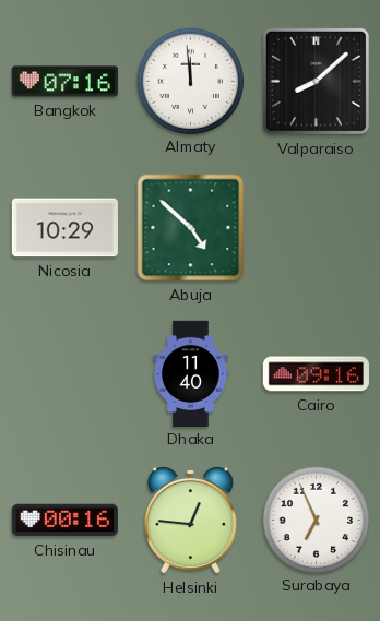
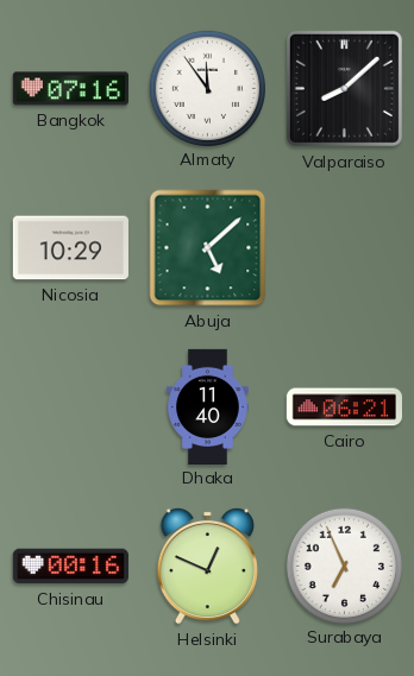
Almaty: 11:59 -> 11:54
Abuja: 4:52 -> 5:08
Cairo: 09:16 -> 06:21
Helsinki: 12:46 -> 12:49
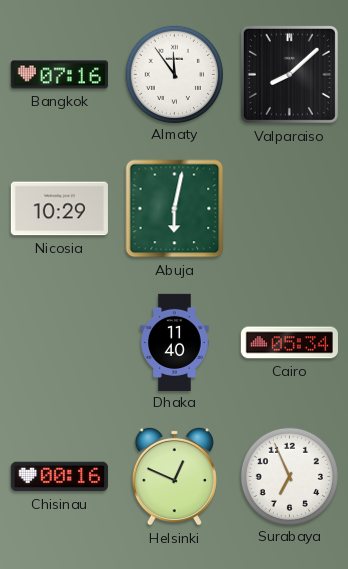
Abuja: 5:08 -> 6:02
Cairo: 06:21 -> 05:34
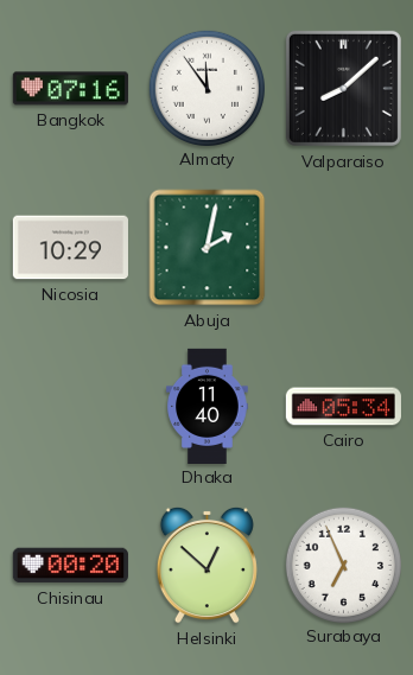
Abuja: 6:02 -> 2:02
Chisinau: 00:16 -> 00:20
Helsinki: 12:49 -> 12:52
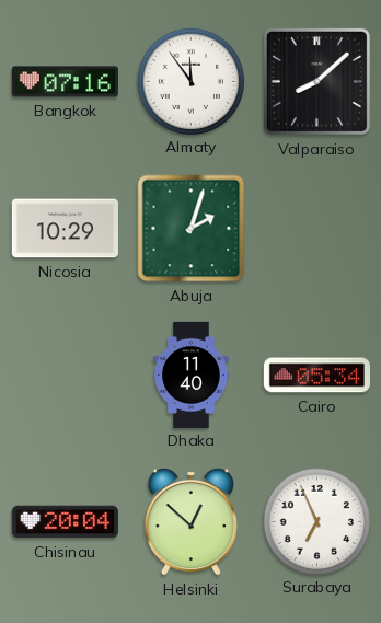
Abuja: 2:02 -> 2:03
Chisinau: 00:20 -> 20:04
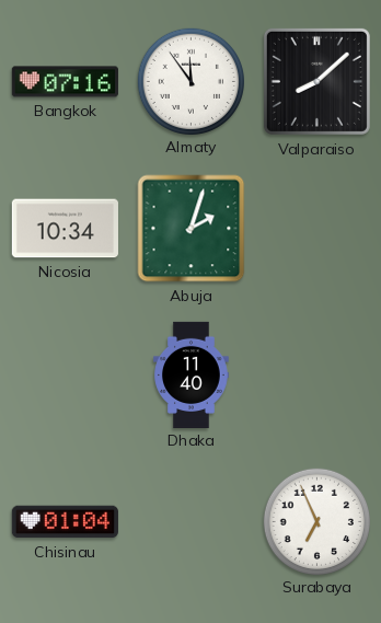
Nicosia: 10:29 -> 10:34
Cairo: 05:34 -> none
Chisinau: 20:04 -> 01:04
Helsinki: 12:52 -> none
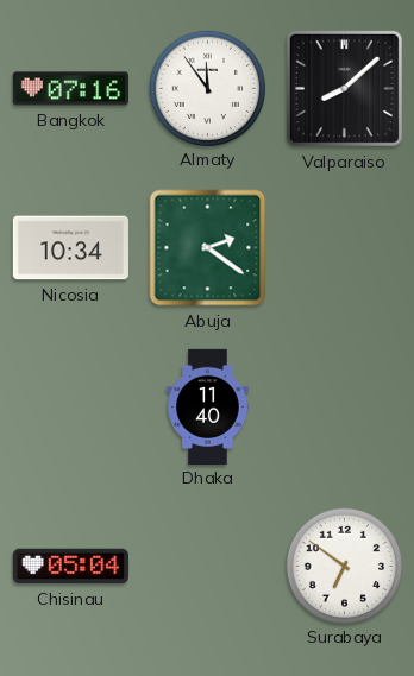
Abuja: 2:03 -> 2:21
Chisinau: 01:04 -> 05:04
Surabaya: 6:56 -> 6:51
